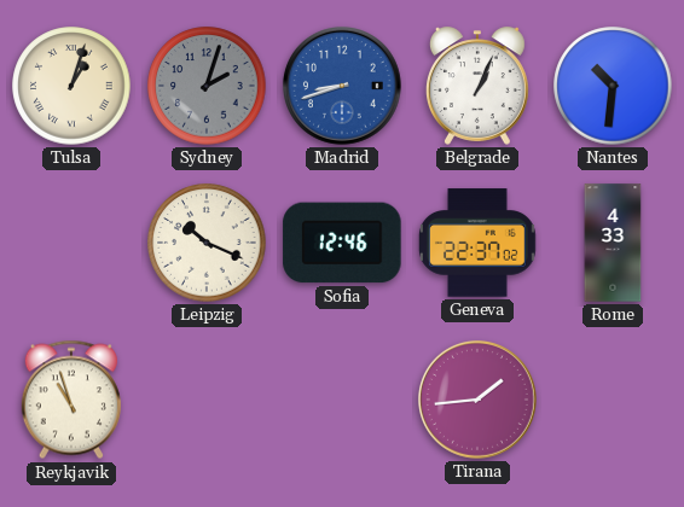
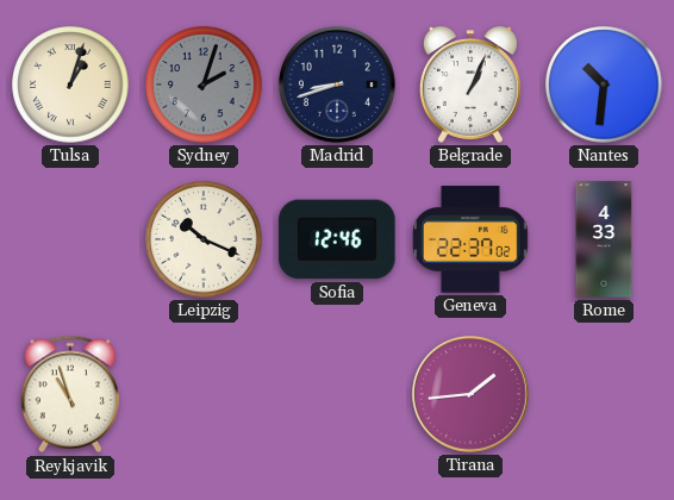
Madrid dial: blue -> navy
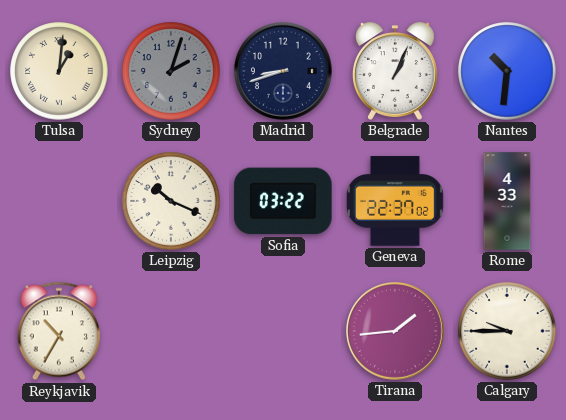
Tulsa: 1:03 -> 1:01
Sofia: 12:46 -> 03:22
Reykjavik: 10:57 -> 10:35
Calgary: none -> 9:45
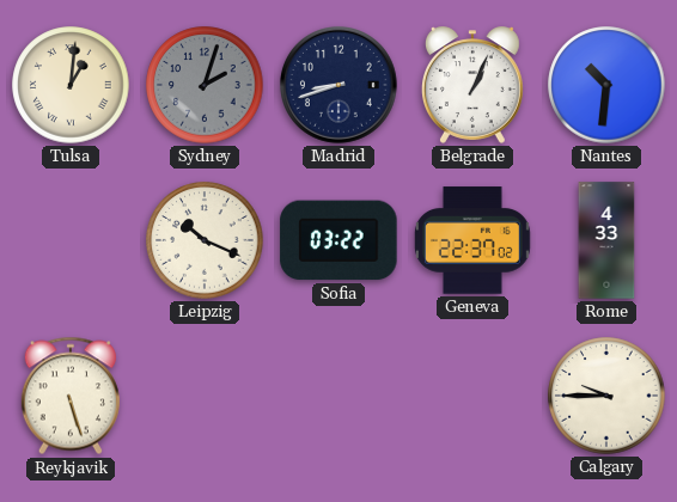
Reykjavik: 10:35 -> 5:27
Tirana: 1:44 -> none
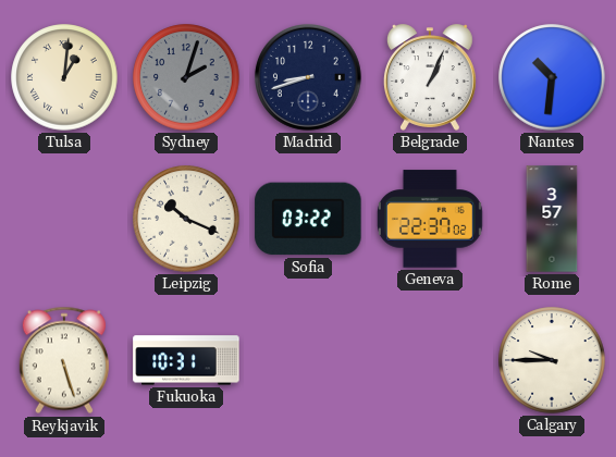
Rome: 4:33 -> 3:57
Fukuoka: none -> 10:31
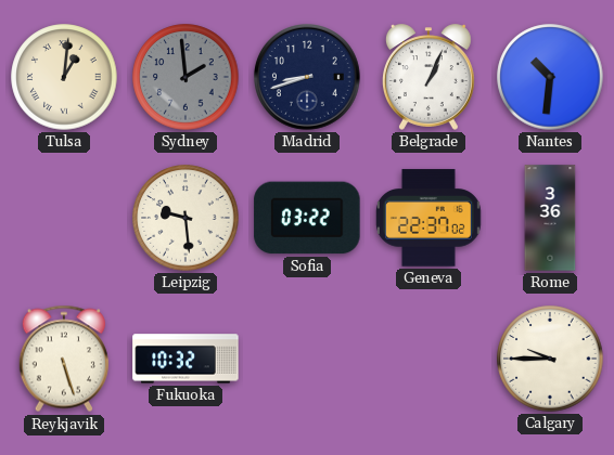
Sydney: 2:03 -> 1:59
Leipzig: 10:19 -> 9:29
Rome: 3:57 -> 3:36
Fukuoka: 10:31 -> 10:32
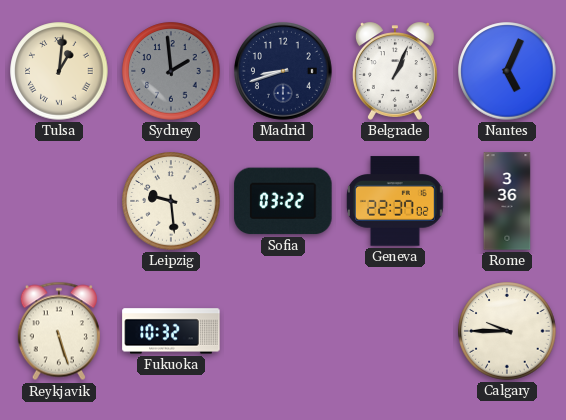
Nantes: 10:31 -> 5:04
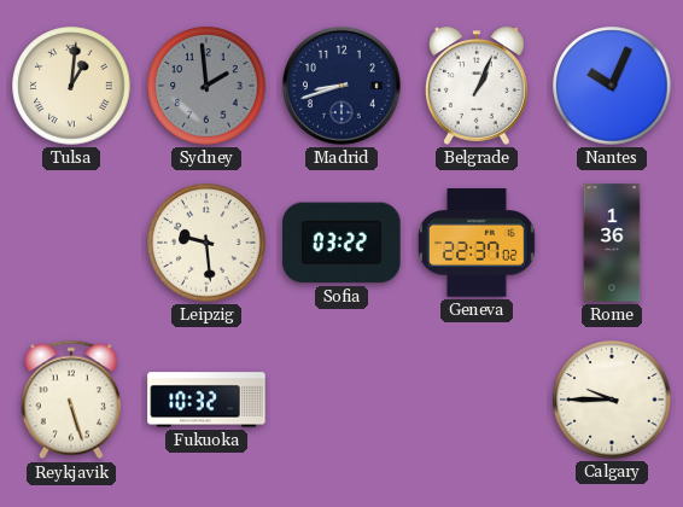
Nantes: 5:04 -> 10:04
Rome: 3:36 -> 1:36
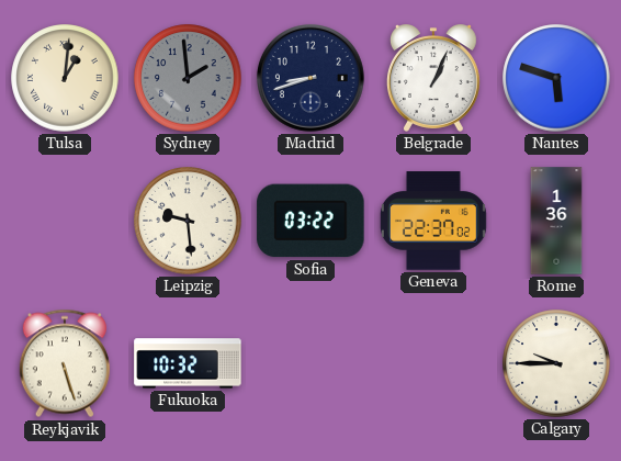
Nantes: 10:04 -> 5:48
